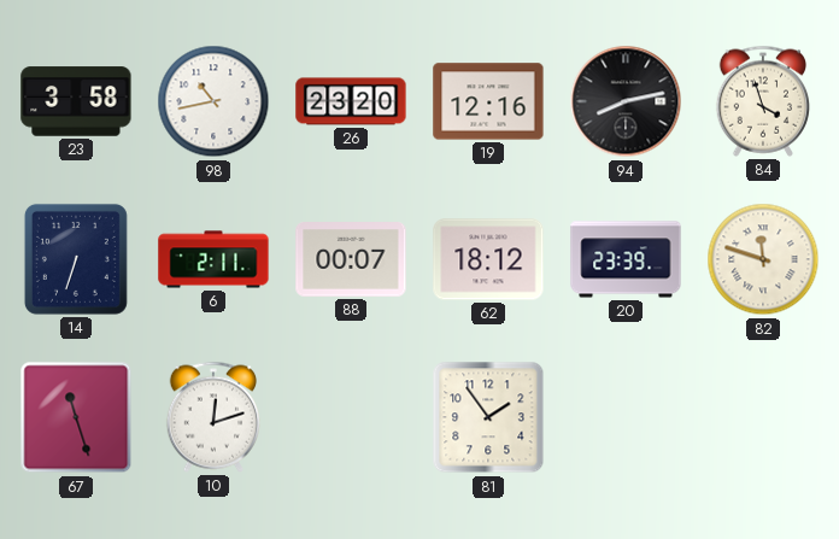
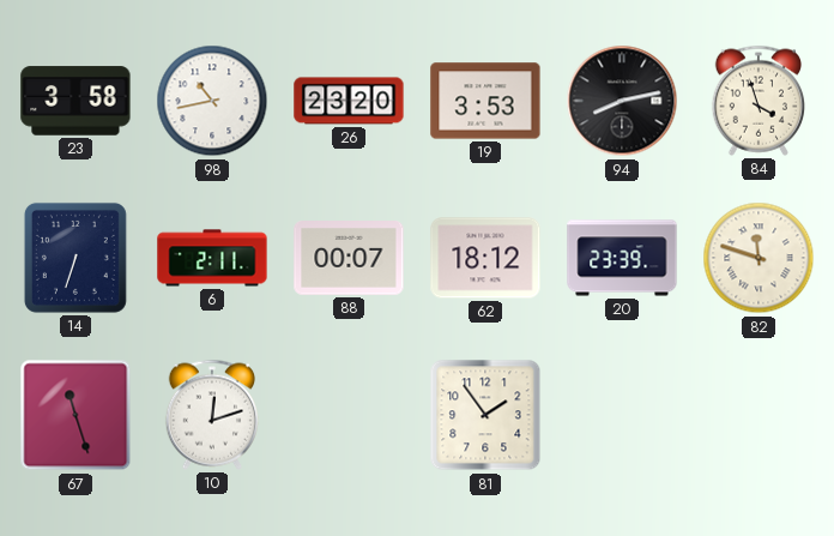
19: 12:16 -> 3:53
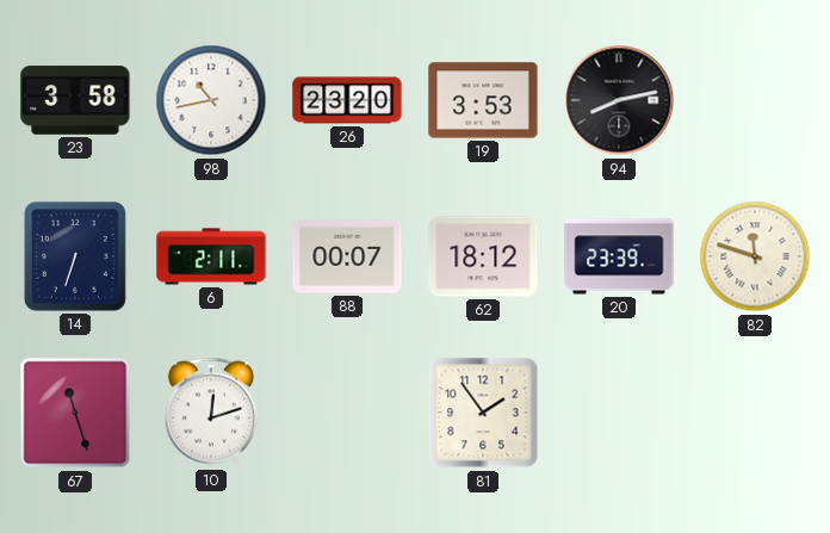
84: 3:57 -> none
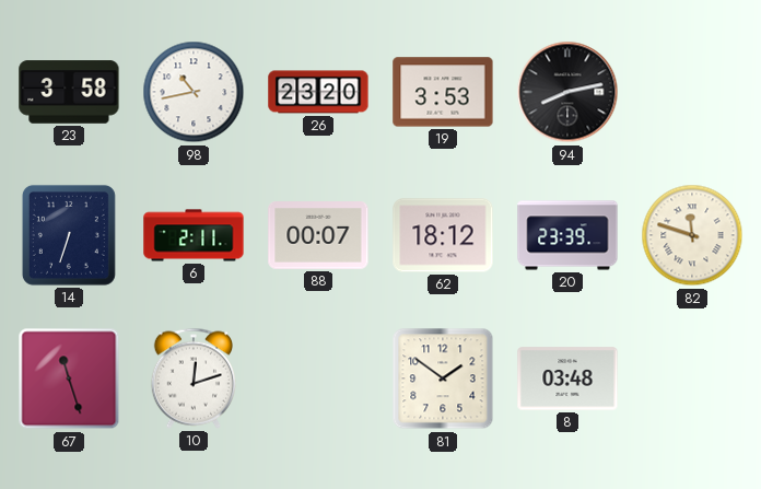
81: 1:54 -> 1:51
8: none -> 03:48
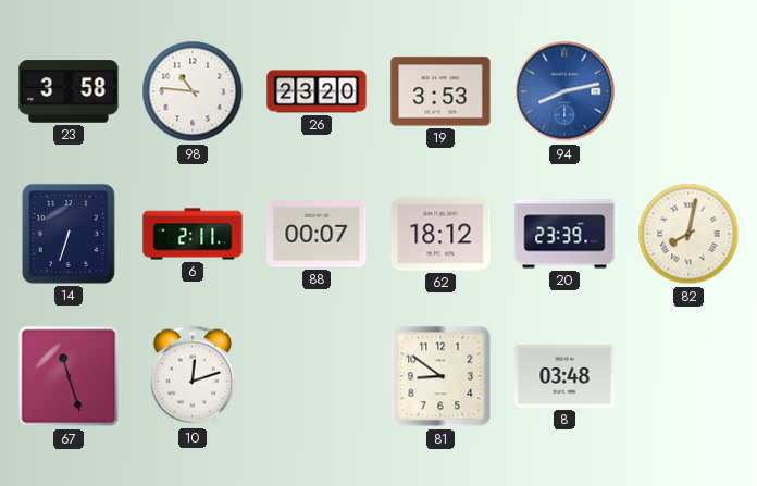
98: 10:43 -> 10:46
94 dial: black -> blue
82: 11:48 -> 8:02
81: 1:51 -> 8:51
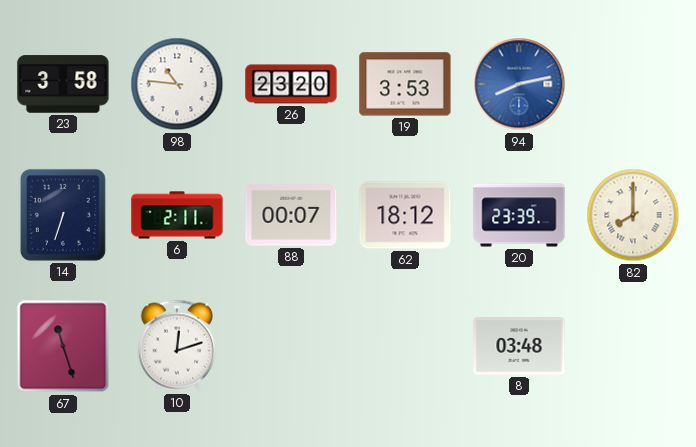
82: 8:02 -> 8:00
81: 8:51 -> none
